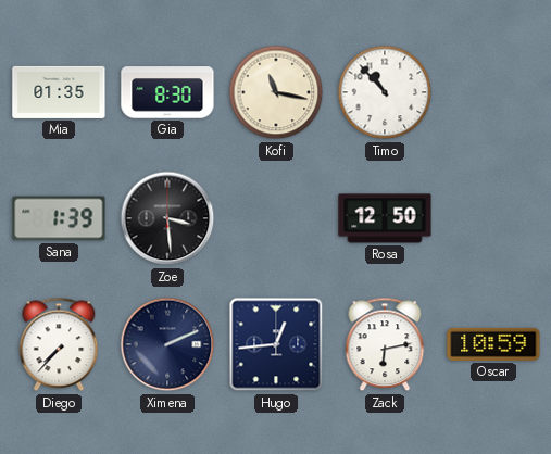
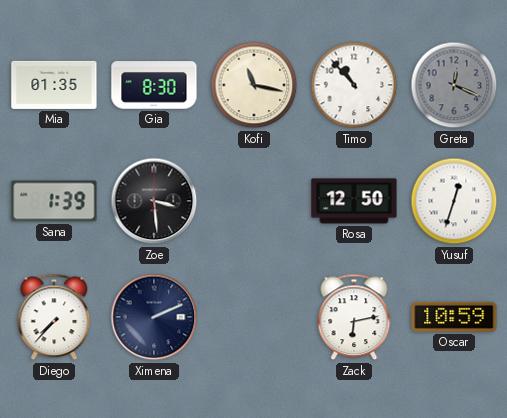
Greta: none -> 12:19
Yusuf: none -> 12:33
Hugo: 12:44 -> none
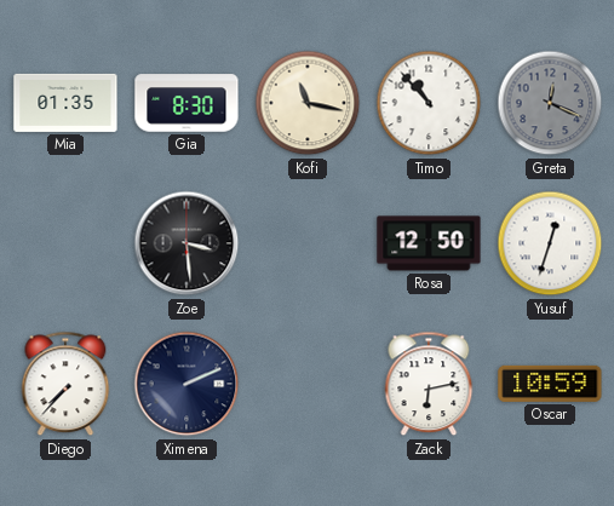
Sana: 1:39 -> none
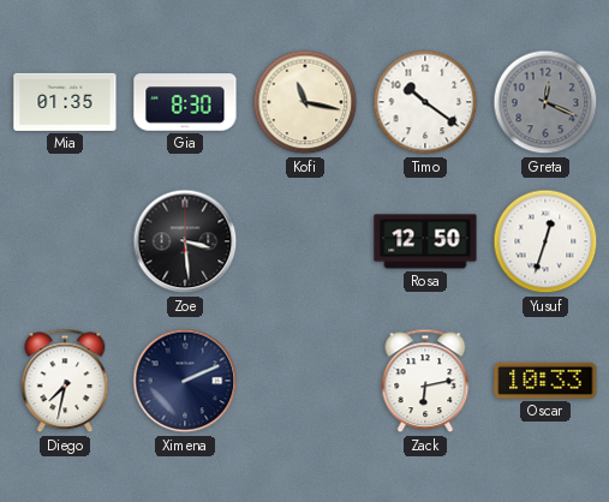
Timo: 10:53 -> 10:21
Diego: 7:37 -> 7:32
Oscar: 10:59 -> 10:33
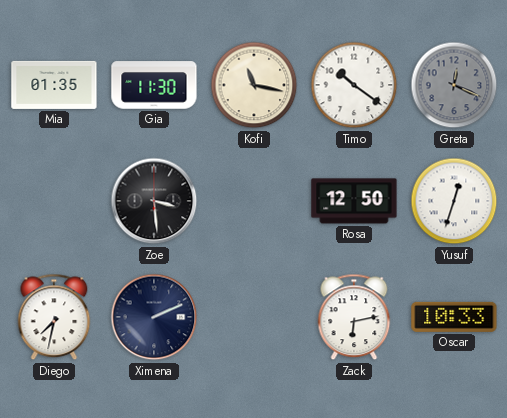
Gia: 8:30 -> 11:30
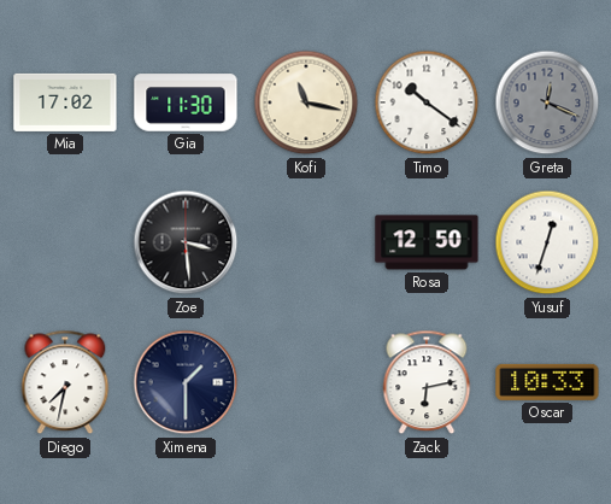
Mia: 01:35 -> 17:02
Ximena: 2:11 -> 1:30
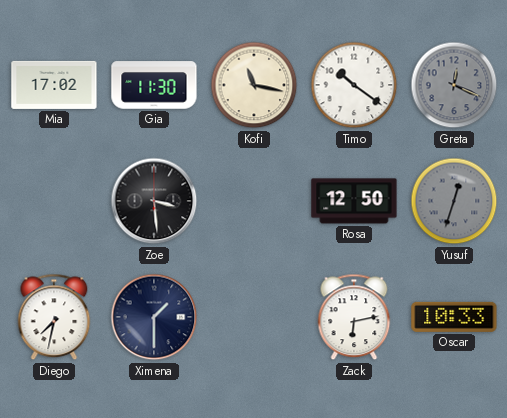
Yusuf dial: white -> grey
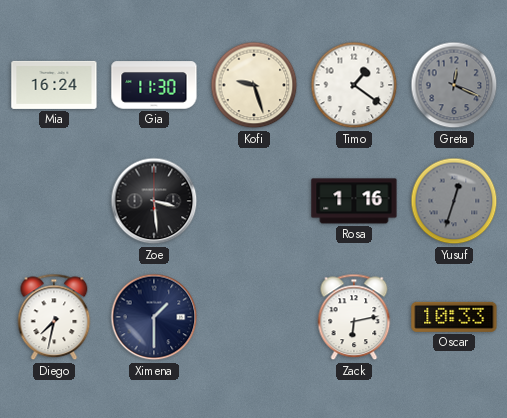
Mia: 17:02 -> 16:24
Kofi: 11:17 -> 9:27
Timo: 10:21 -> 1:21
Rosa: 12:50 -> 1:16
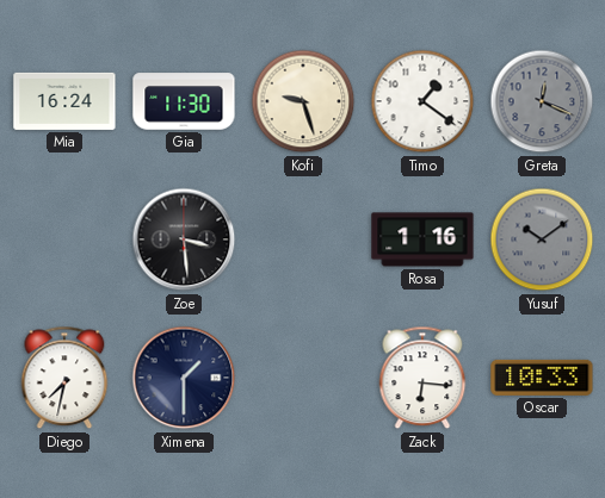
Yusuf: 12:33 -> 10:09
Zack: 6:13 -> 6:16
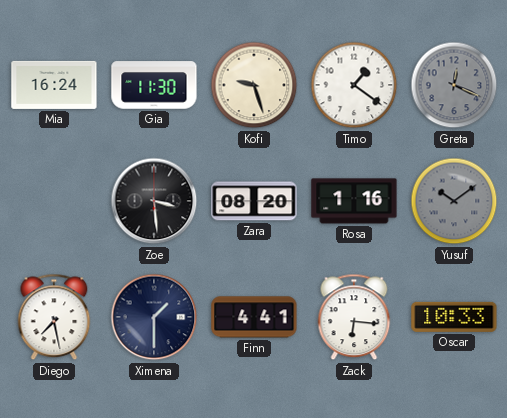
Zara: none -> 08:20
Diego: 7:32 -> 7:28
Finn: none -> 4:41
